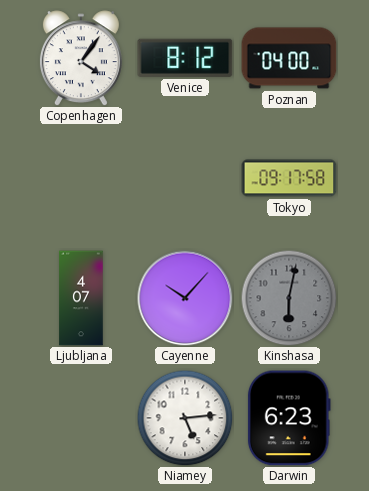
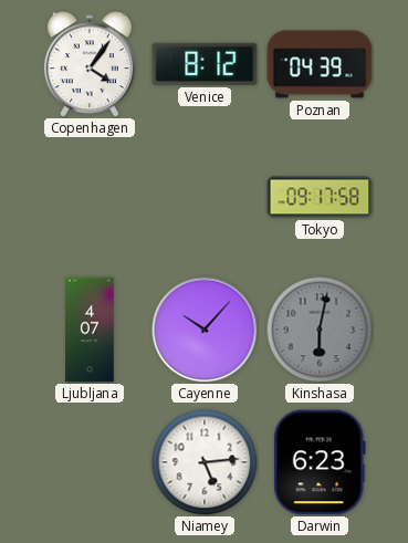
Poznan: 04:00 -> 04:39
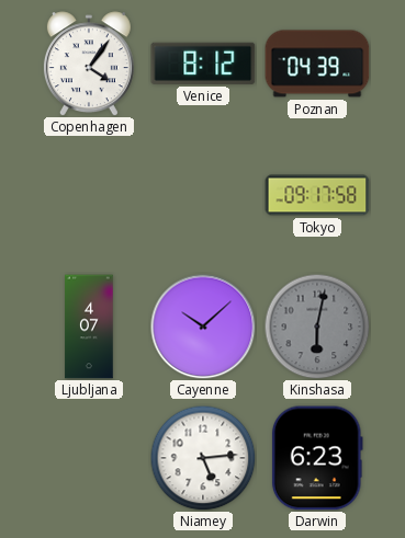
Cayenne: 10:07 -> 10:08
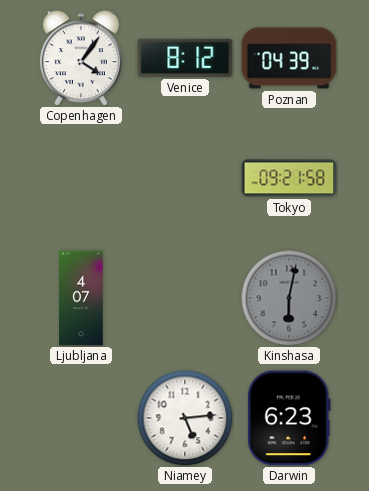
Tokyo: 09:17 -> 09:21
Cayenne: 10:08 -> none
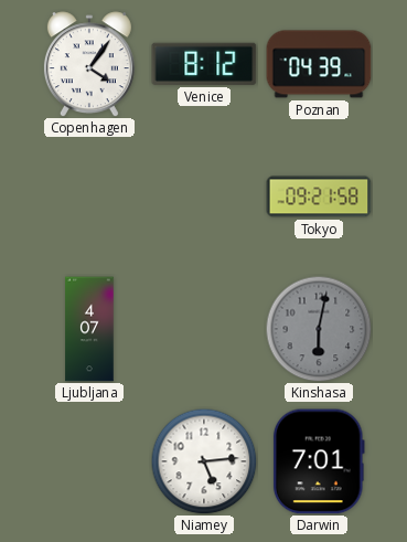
Darwin: 6:23 -> 7:01
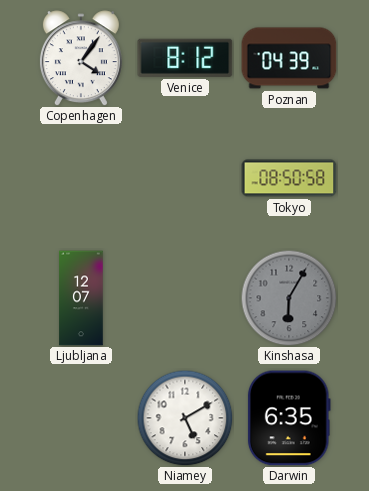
Tokyo: 09:21 -> 08:50
Ljubljana: 4:07 -> 12:07
Kinshasa: 6:02 -> 6:05
Niamey: 5:14 -> 5:10
Darwin: 7:01 -> 6:35
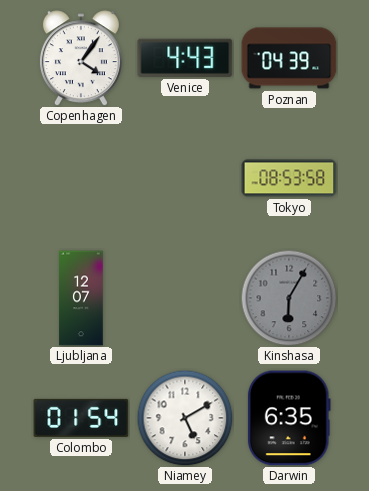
Venice: 8:12 -> 4:43
Tokyo: 08:50 -> 08:53
Colombo: none -> 01:54
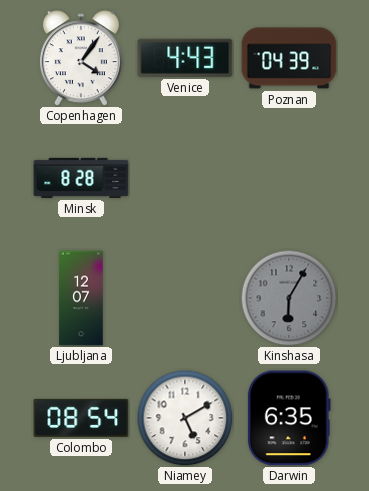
Minsk: none -> 8:28
Tokyo: 08:53 -> none
Colombo: 01:54 -> 08:54
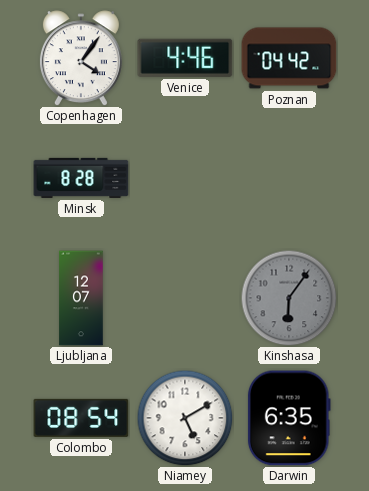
Venice: 4:43 -> 4:46
Poznan: 04:39 -> 04:42
Kinshasa: 6:05 -> 6:06
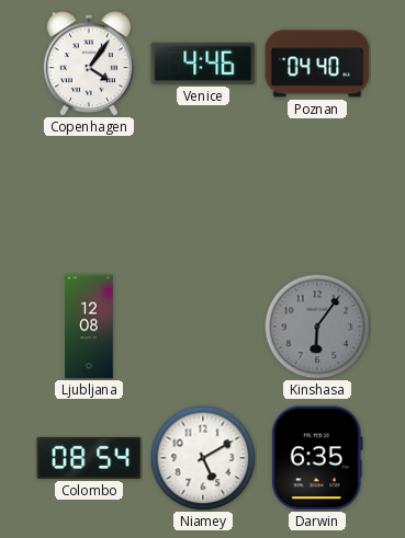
Poznan: 04:42 -> 04:40
Minsk: 8:28 -> none
Ljubljana: 12:07 -> 12:08
